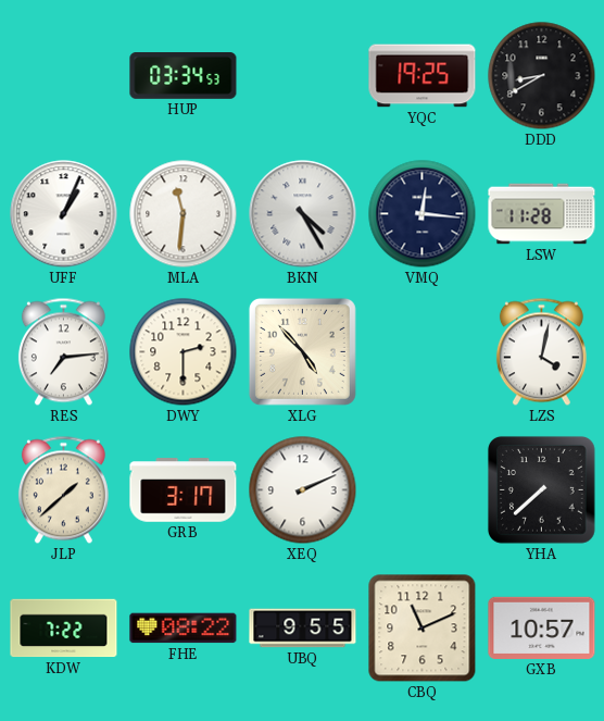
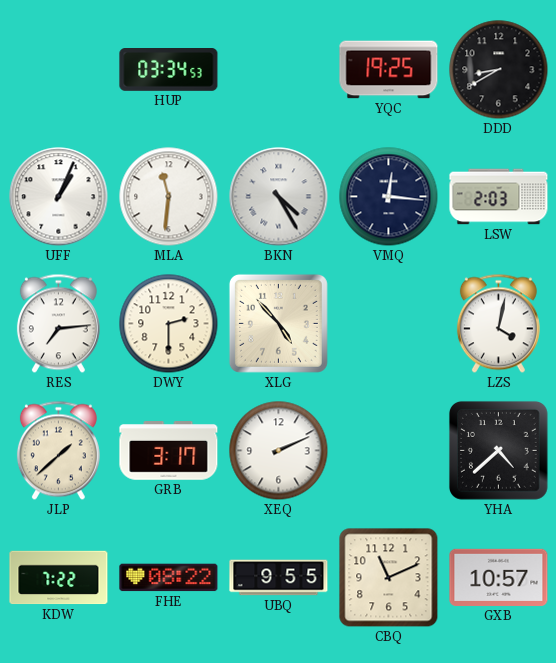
LSW: 11:28 -> 2:03
YHA: 7:38 -> 4:38
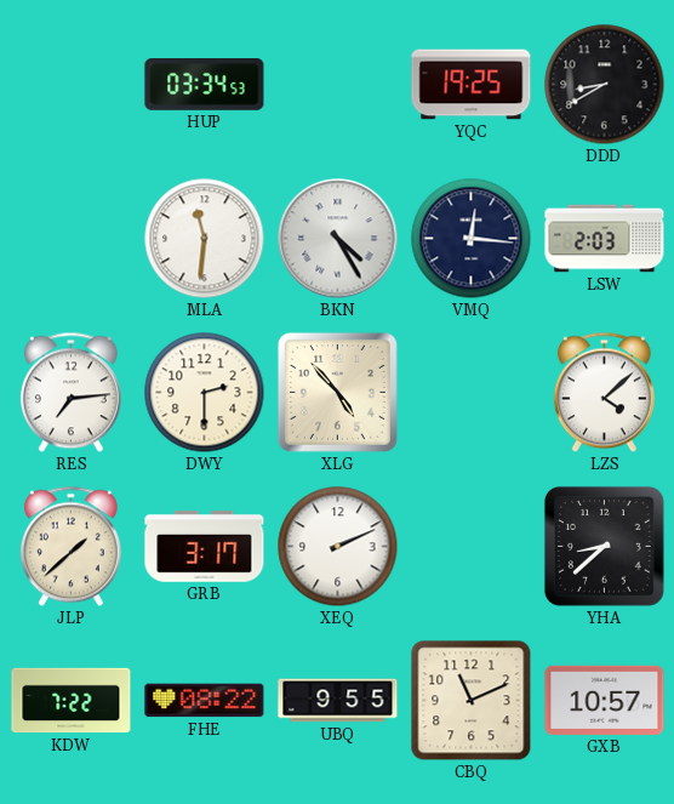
UFF: 1:04 -> none
LZS: 4:02 -> 4:08
YHA: 4:38 -> 8:38
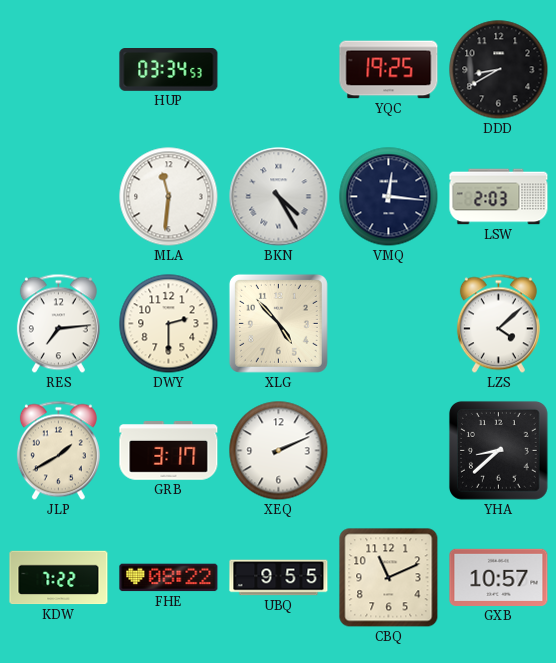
JLP: 1:38 -> 1:40
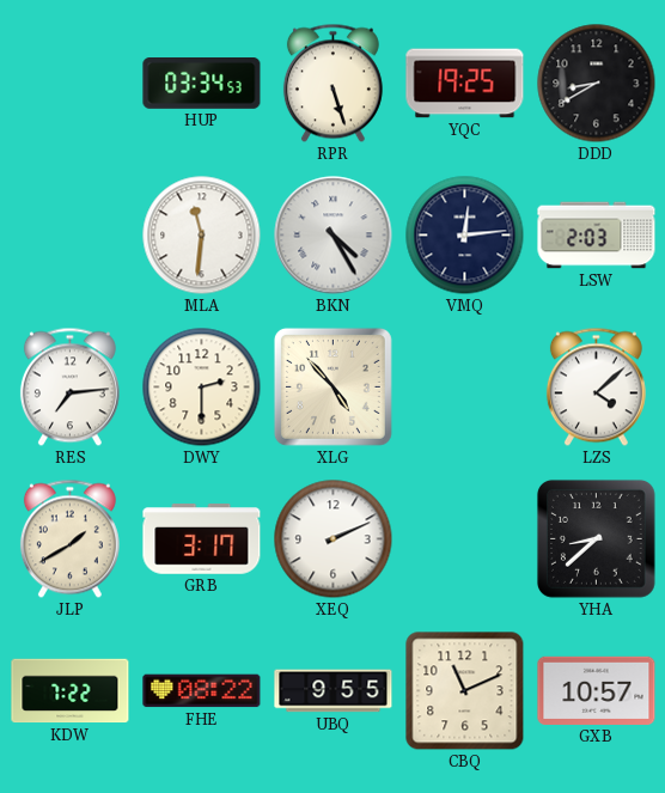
RPR: none -> 5:27
VMQ: 12:16 -> 12:14
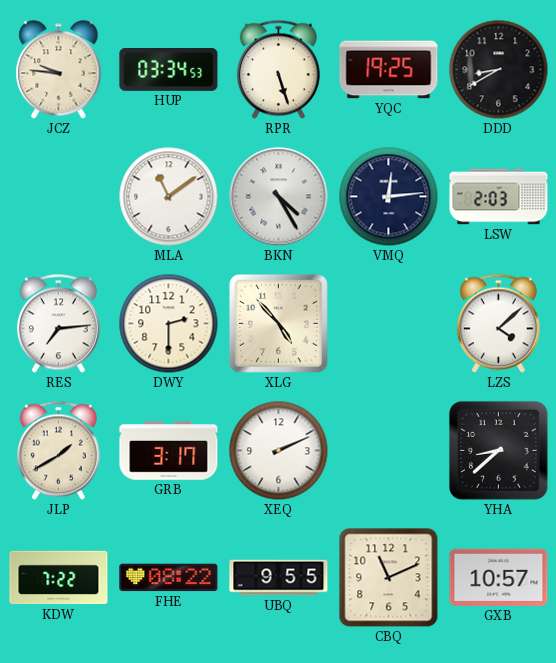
JCZ: none -> 9:46
MLA: 11:31 -> 11:09
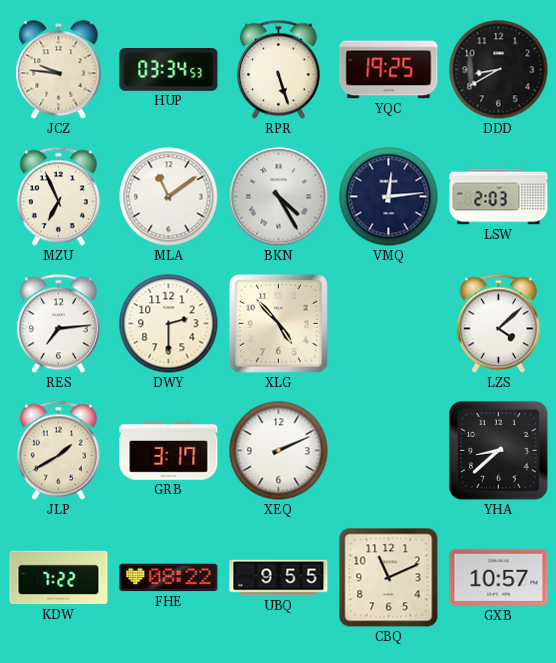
MZU: none -> 6:56
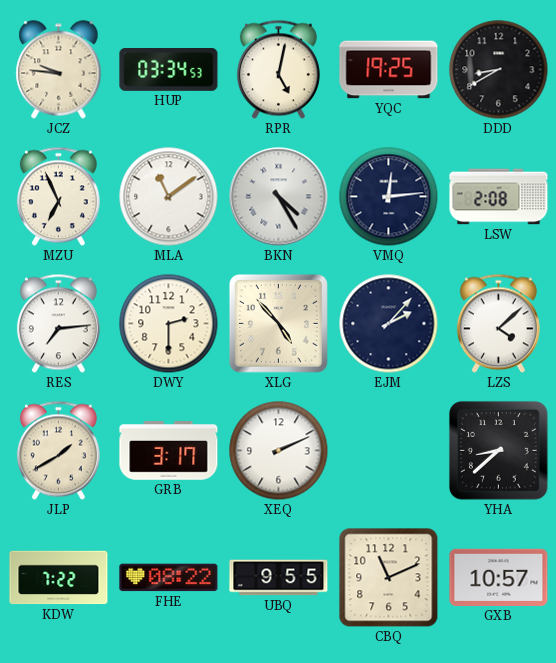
RPR: 5:27 -> 5:02
LSW: 2:03 -> 2:08
EJM: none -> 2:07
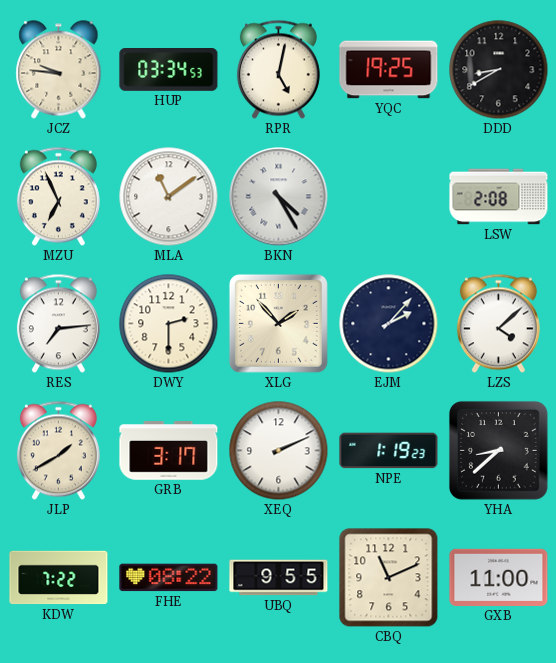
VMQ: 12:14 -> none
XLG: 4:53 -> 1:53
NPE: none -> 1:19
GXB: 10:57 -> 11:00
